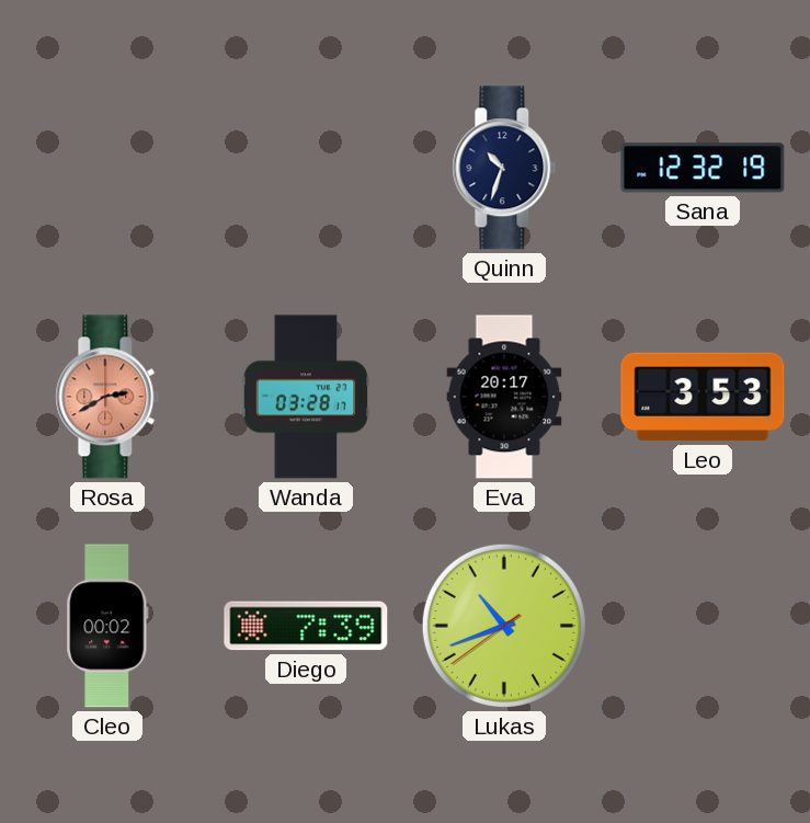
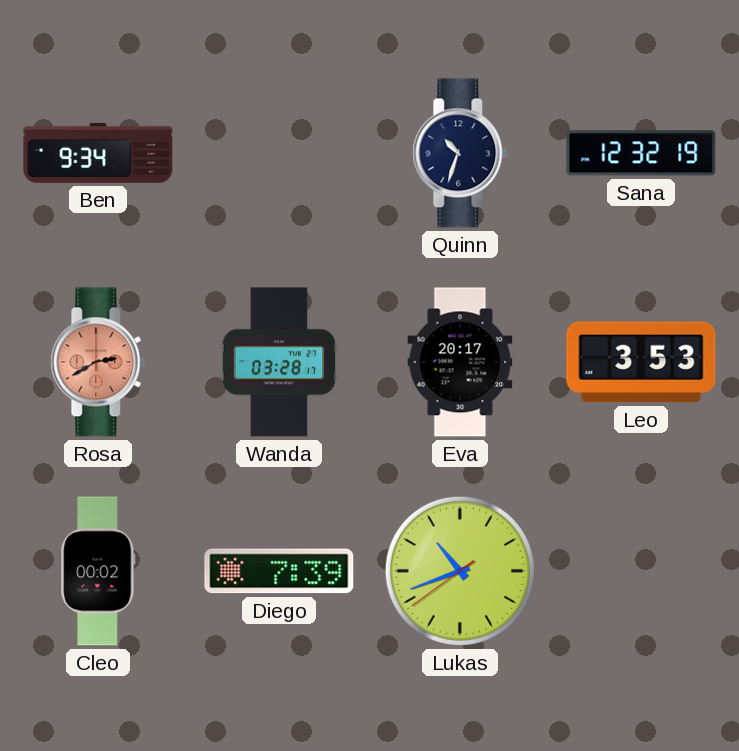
Ben: none -> 9:34
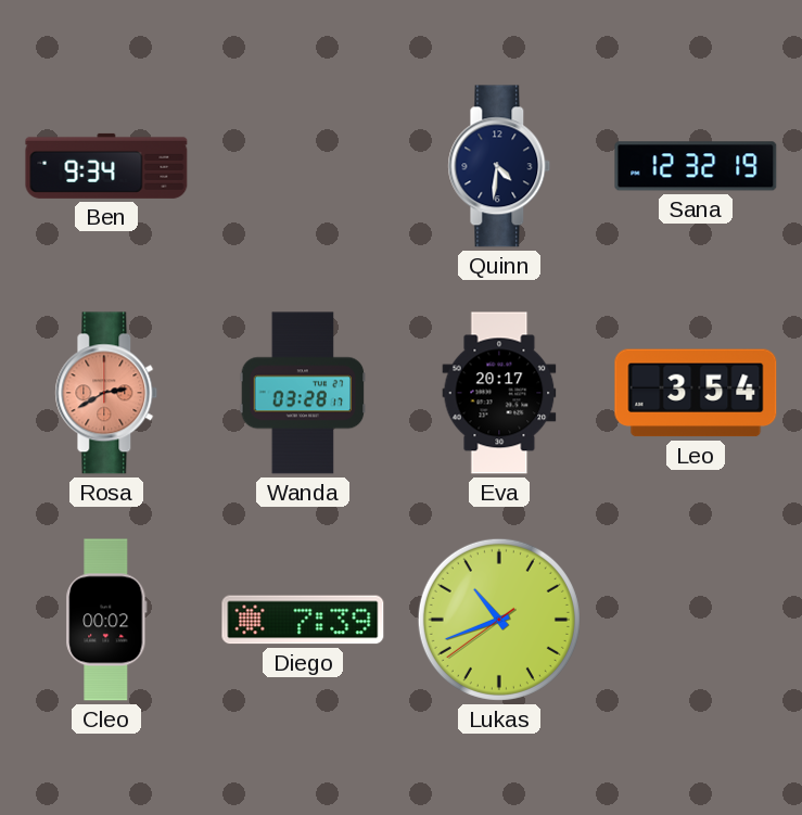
Quinn: 10:33 -> 4:31
Leo: 3:53 -> 3:54
